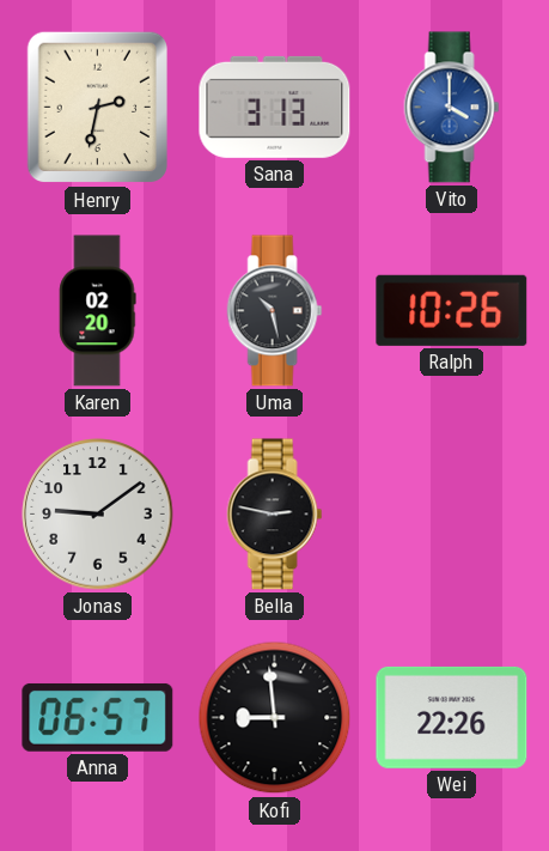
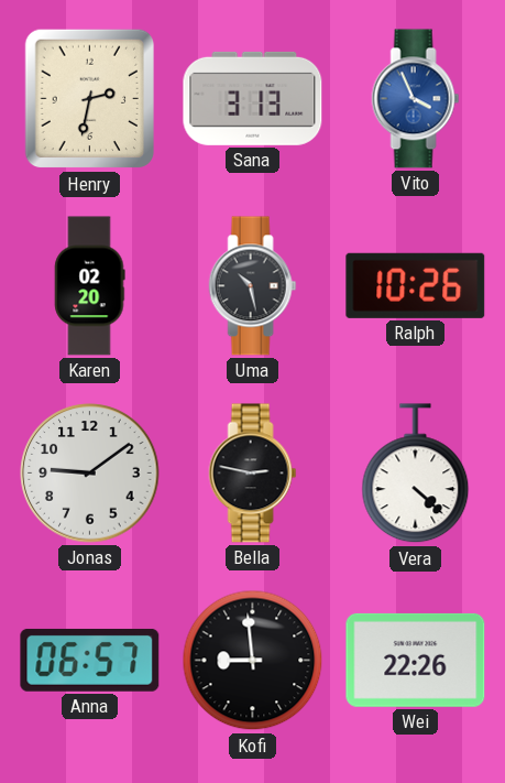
Vito: 4:00 -> 3:56
Vera: none -> 4:22
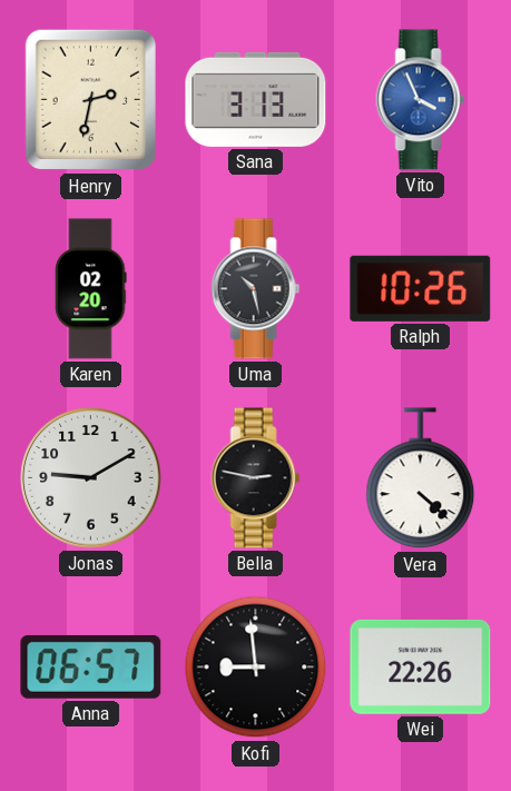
Jonas: 9:09 -> 9:10
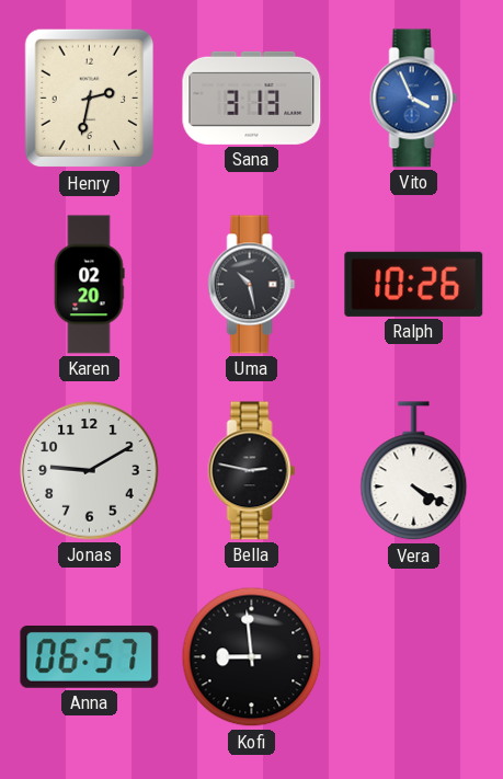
Vera: 4:22 -> 4:20
Wei: 22:26 -> none
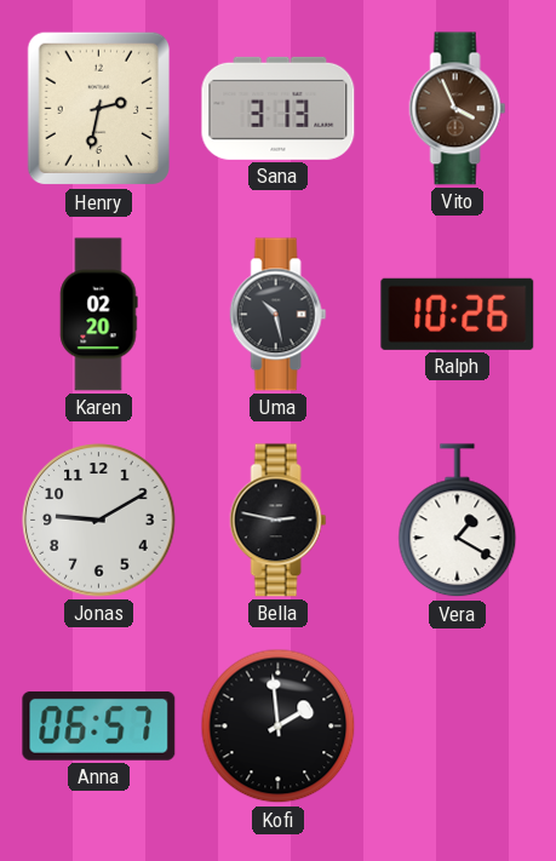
Vito dial: blue -> brown
Vera: 4:20 -> 1:20
Kofi: 8:59 -> 1:59
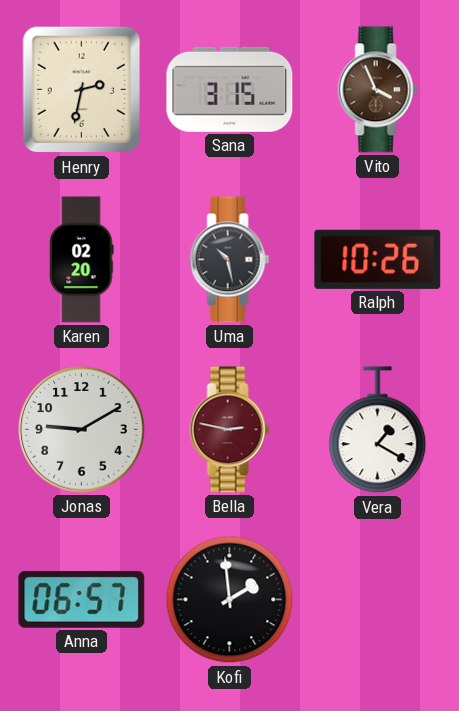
Sana: 3:13 -> 3:15
Bella dial: black -> burgundy
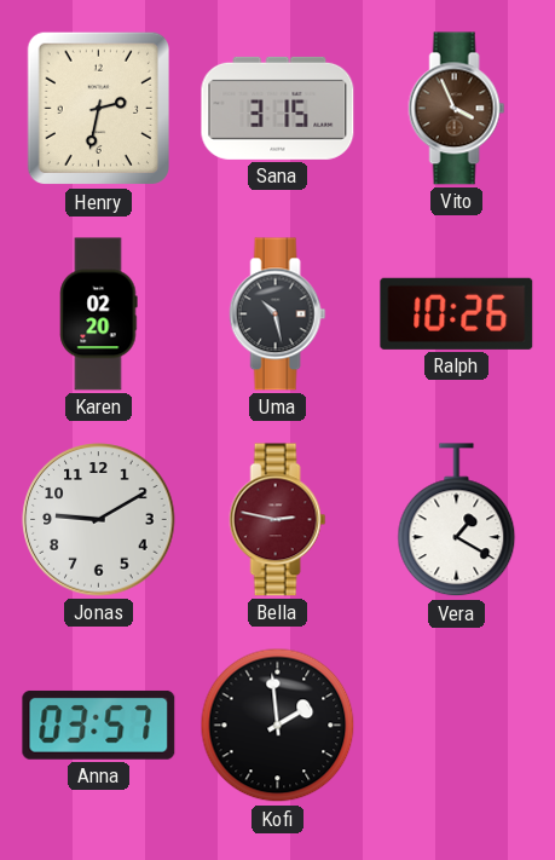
Anna: 06:57 -> 03:57
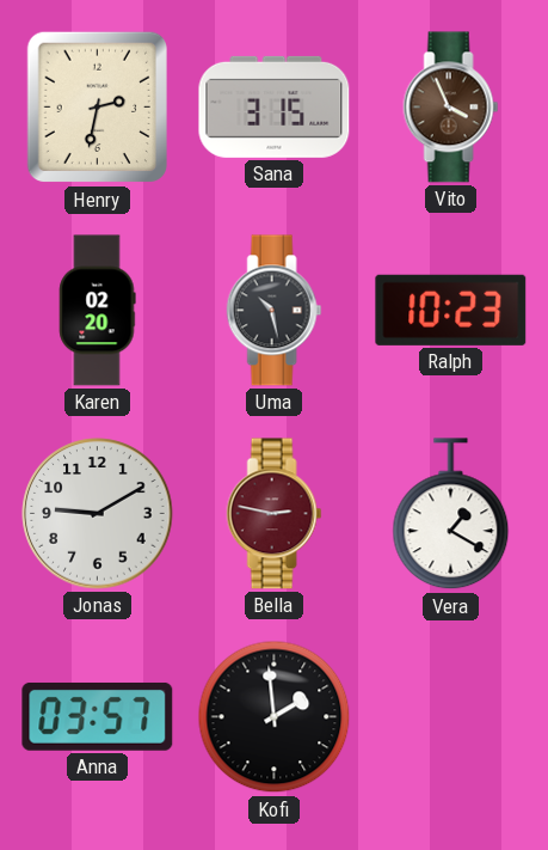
Ralph: 10:26 -> 10:23
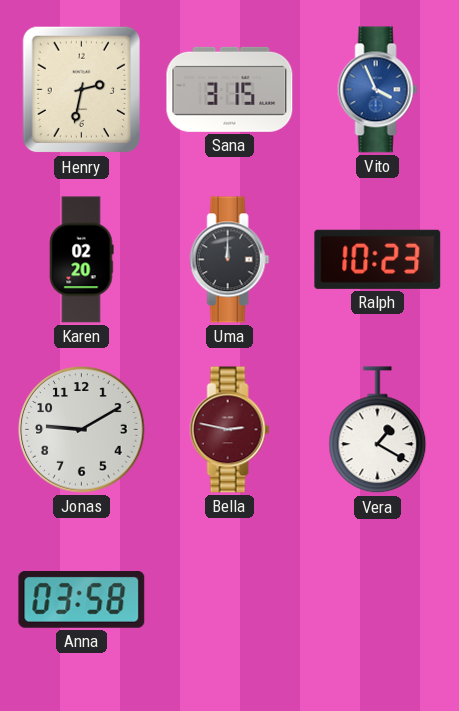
Vito dial: brown -> blue
Uma: 10:28 -> 12:00
Anna: 03:57 -> 03:58
Kofi: 1:59 -> none
